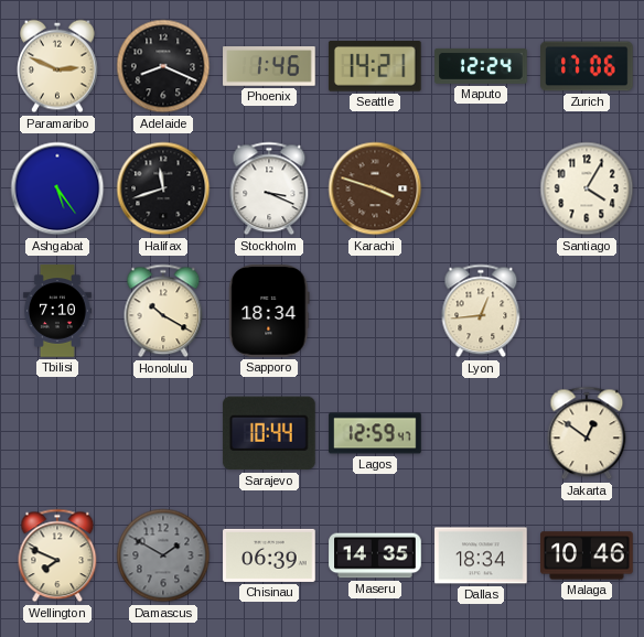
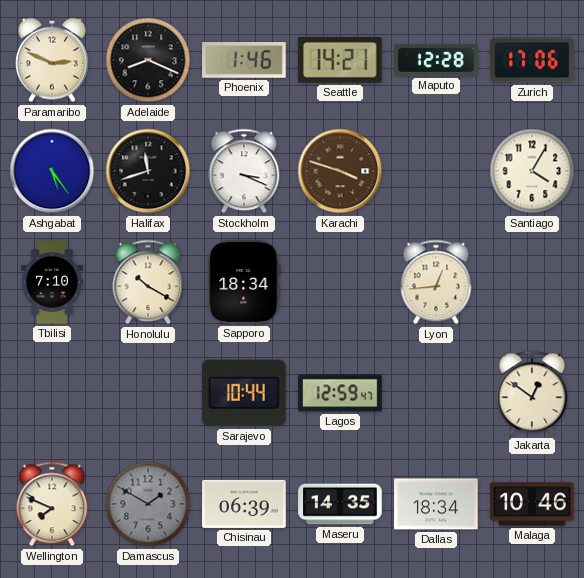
Maputo: 12:24 -> 12:28
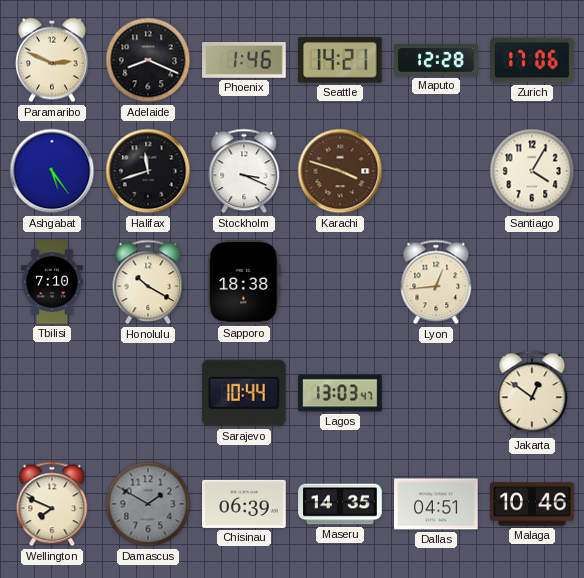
Sapporo: 18:34 -> 18:38
Lagos: 12:59 -> 13:03
Dallas: 18:34 -> 04:51
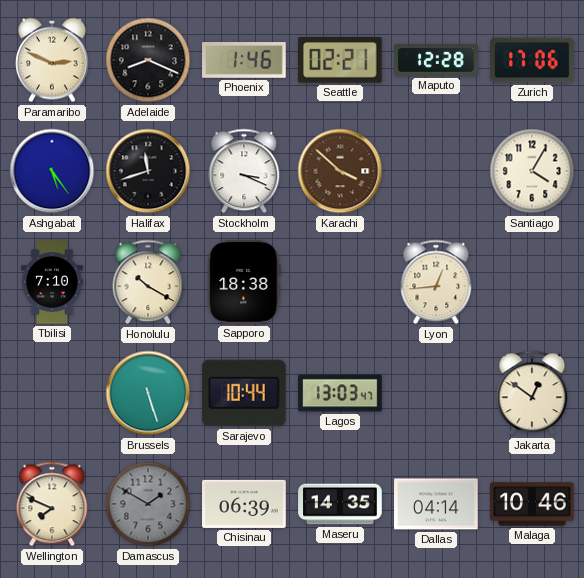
Seattle: 14:21 -> 02:21
Karachi: 3:48 -> 3:52
Brussels: none -> 5:27
Dallas: 04:51 -> 04:14
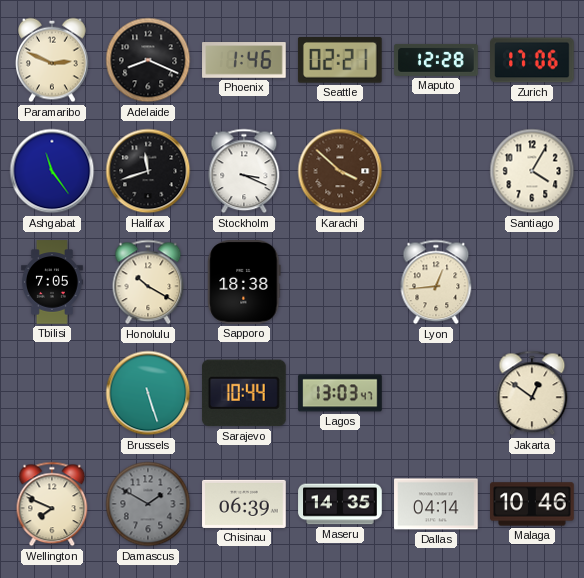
Ashgabat: 5:24 -> 11:24
Tbilisi: 7:10 -> 7:05
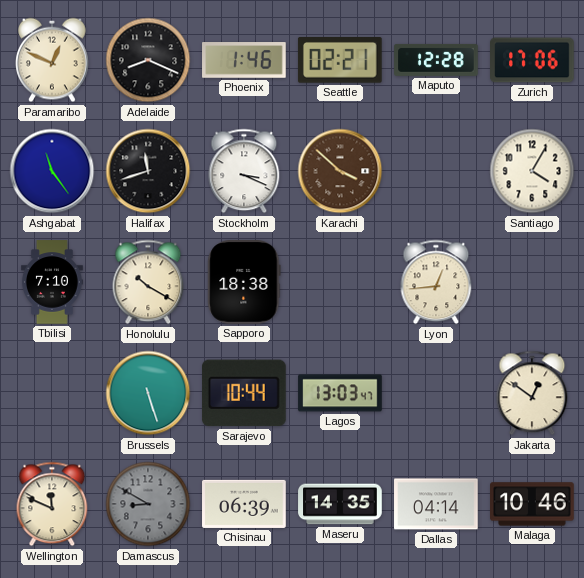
Paramaribo: 2:49 -> 12:49
Tbilisi: 7:05 -> 7:10
Wellington: 7:49 -> 11:49
Damascus: 1:50 -> 8:50
